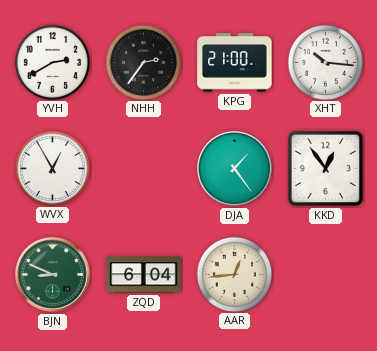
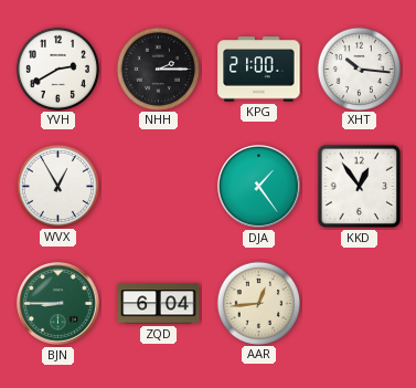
NHH: 2:36 -> 2:15
BJN: 8:49 -> 8:45
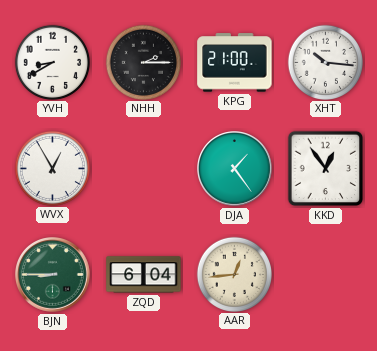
YVH: 2:40 -> 8:40
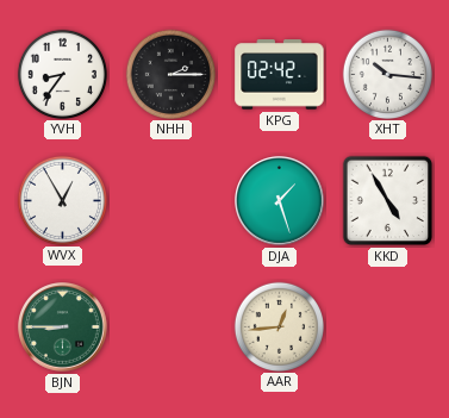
YVH: 8:40 -> 8:36
KPG: 21:00 -> 02:42
DJA: 1:24 -> 1:27
KKD: 12:54 -> 4:55
ZQD: 6:04 -> none
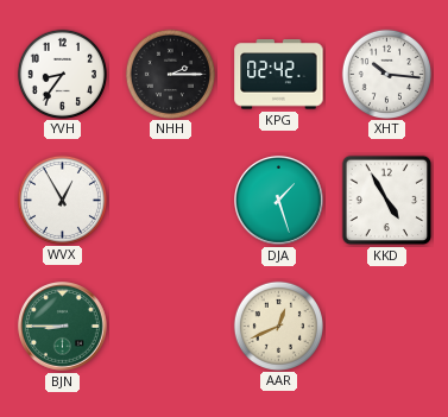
AAR: 12:44 -> 12:41
